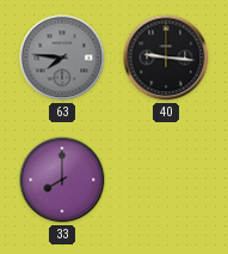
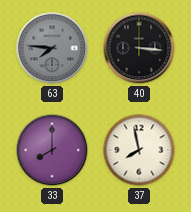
40: 9:16 -> 3:16
37: none -> 7:58
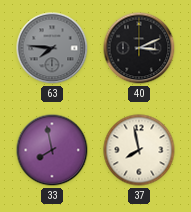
40: 3:16 -> 3:11
33: 8:00 -> 7:58
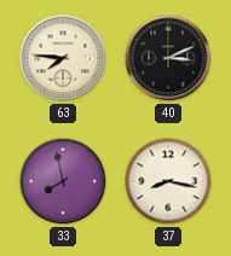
63 dial: grey -> cream
37: 7:58 -> 8:17
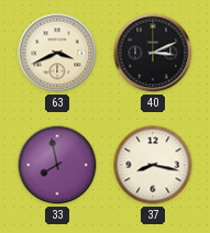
63: 7:46 -> 3:41
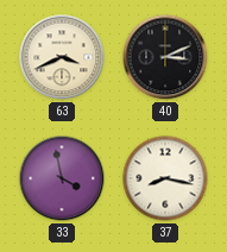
33: 7:58 -> 3:58
